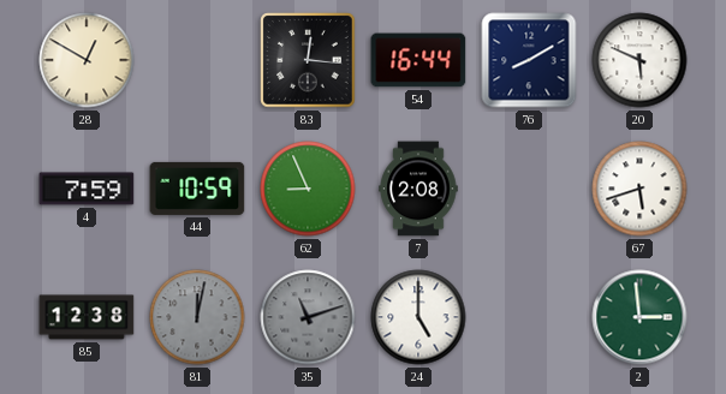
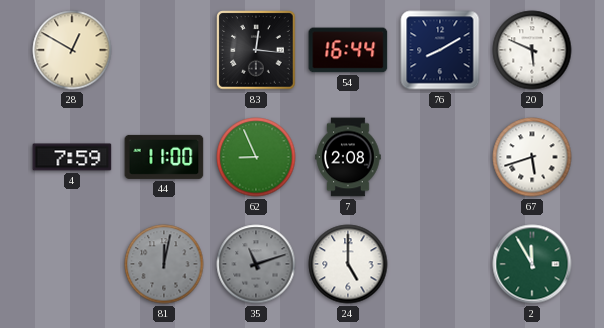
44: 10:59 -> 11:00
85: 12:38 -> none
2: 2:59 -> 11:55
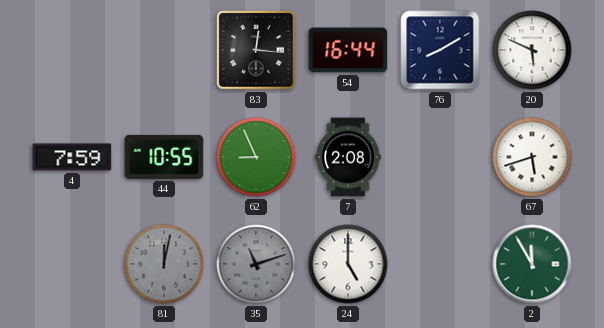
28: 12:50 -> none
44: 11:00 -> 10:55
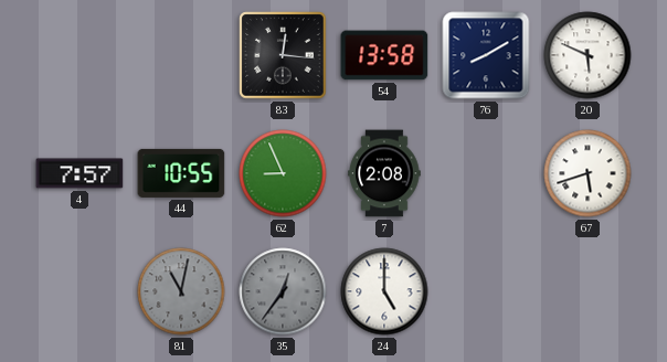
54: 16:44 -> 13:58
4: 7:59 -> 7:57
81: 12:02 -> 11:02
35: 11:12 -> 12:36
2: 11:55 -> none
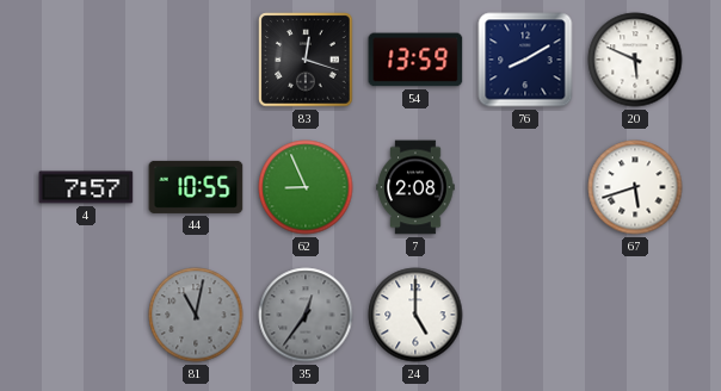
83: 12:16 -> 12:18
54: 13:58 -> 13:59
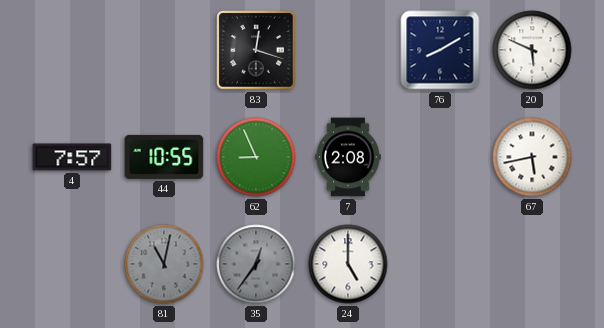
54: 13:59 -> none
67: 5:42 -> 5:43
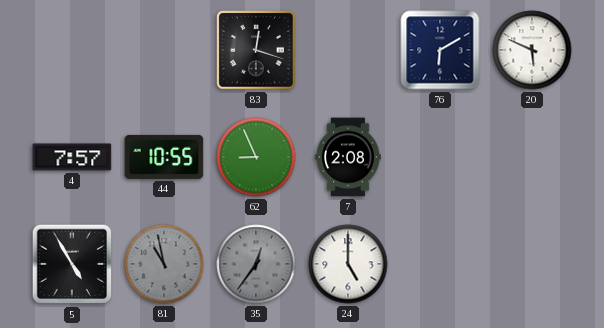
76: 8:10 -> 6:10
67: 5:43 -> none
5: none -> 4:55
81: 11:02 -> 10:58
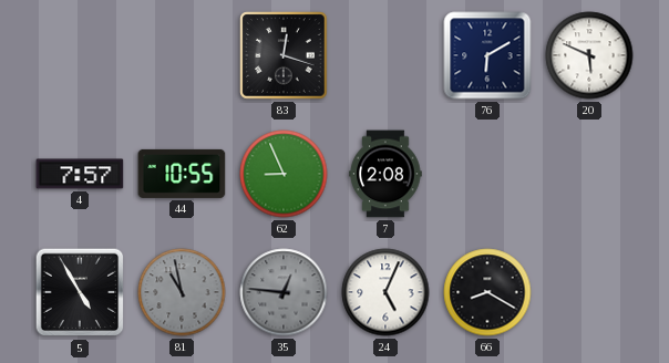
35: 12:36 -> 12:46
24: 5:00 -> 5:04
66: none -> 8:20
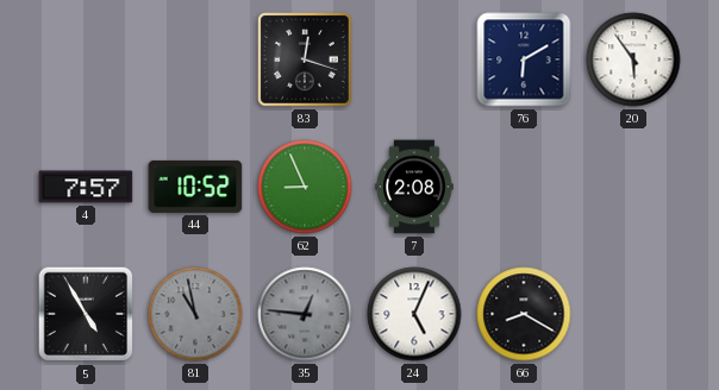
20: 5:49 -> 5:54
44: 10:55 -> 10:52
